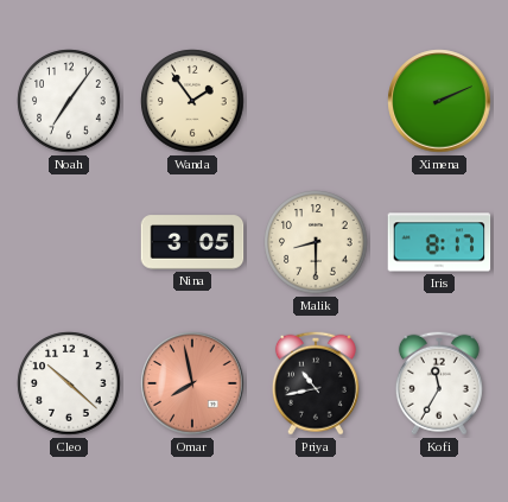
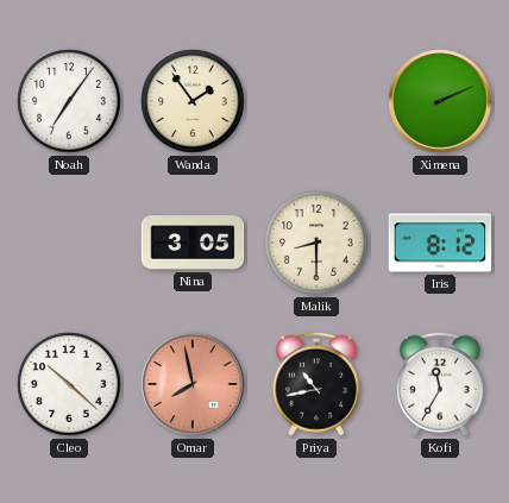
Iris: 8:17 -> 8:12
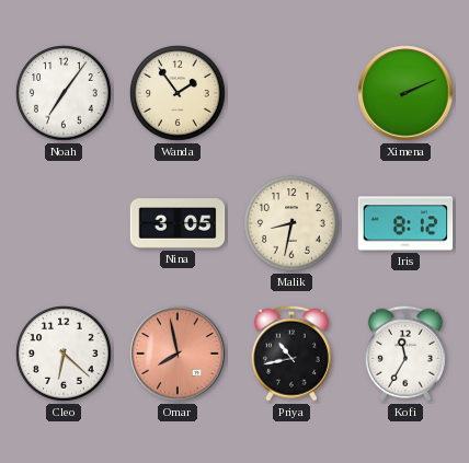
Malik: 8:30 -> 8:32
Cleo: 10:22 -> 6:22
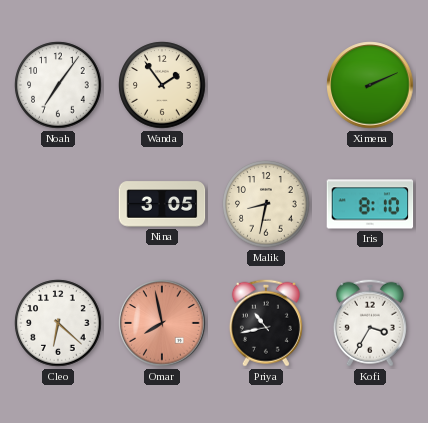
Iris: 8:12 -> 8:10
Kofi: 11:35 -> 3:35
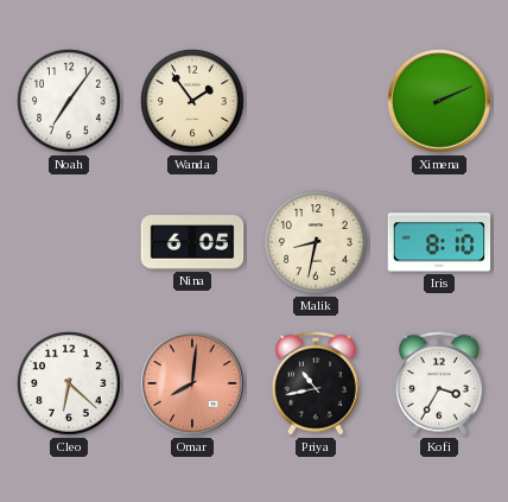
Nina: 3:05 -> 6:05
Omar: 7:58 -> 8:01
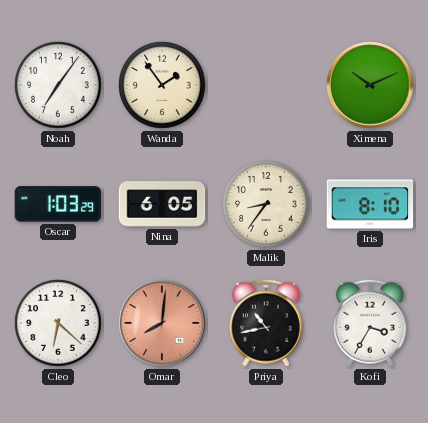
Ximena: 2:11 -> 10:11
Oscar: none -> 1:03
Malik: 8:32 -> 8:36
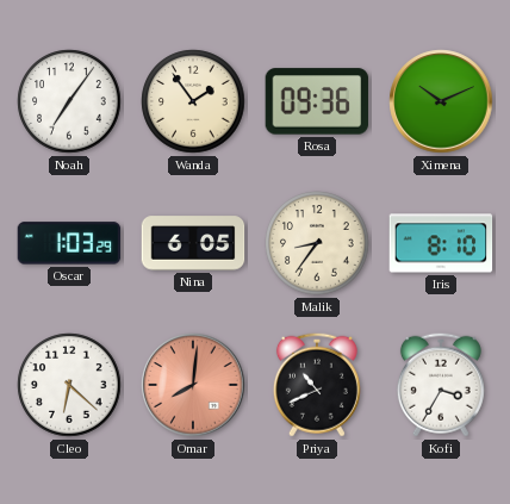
Rosa: none -> 09:36
Priya: 10:43 -> 10:41
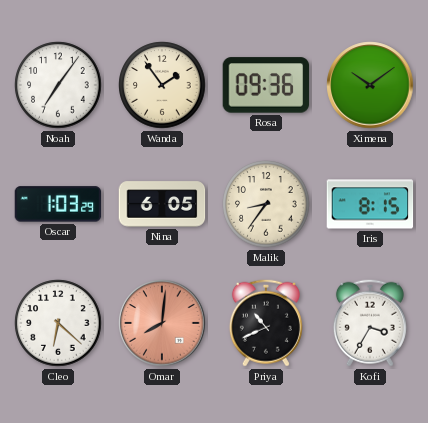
Ximena: 10:11 -> 10:09
Iris: 8:10 -> 8:15
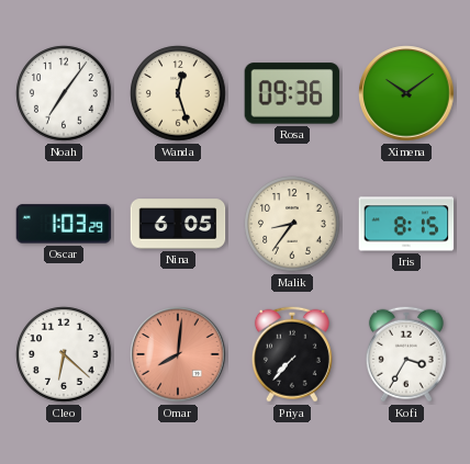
Wanda: 1:54 -> 12:27
Priya: 10:41 -> 7:37
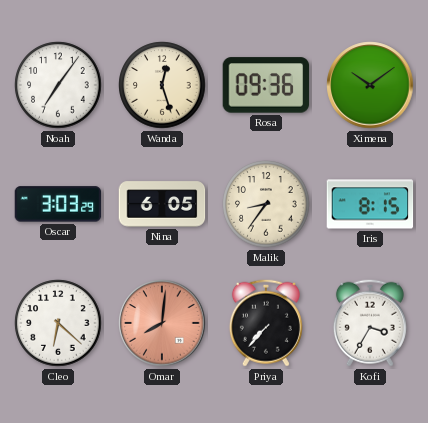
Oscar: 1:03 -> 3:03
